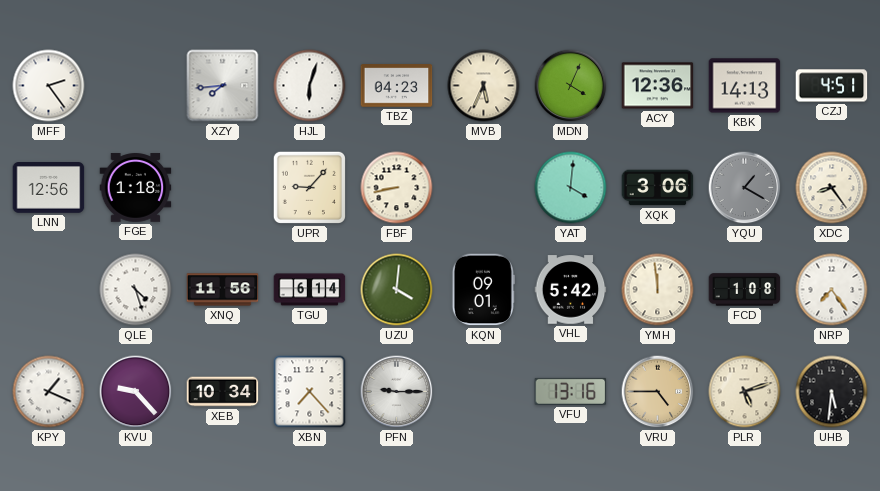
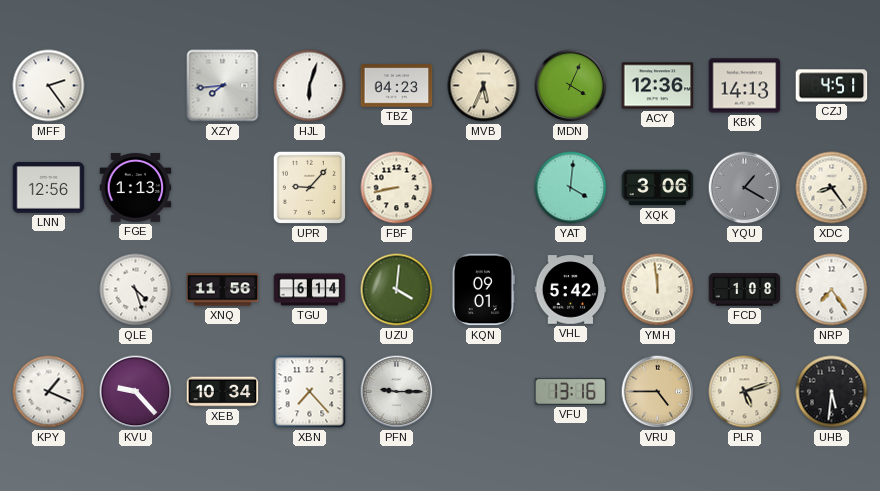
FGE: 1:18 -> 1:13
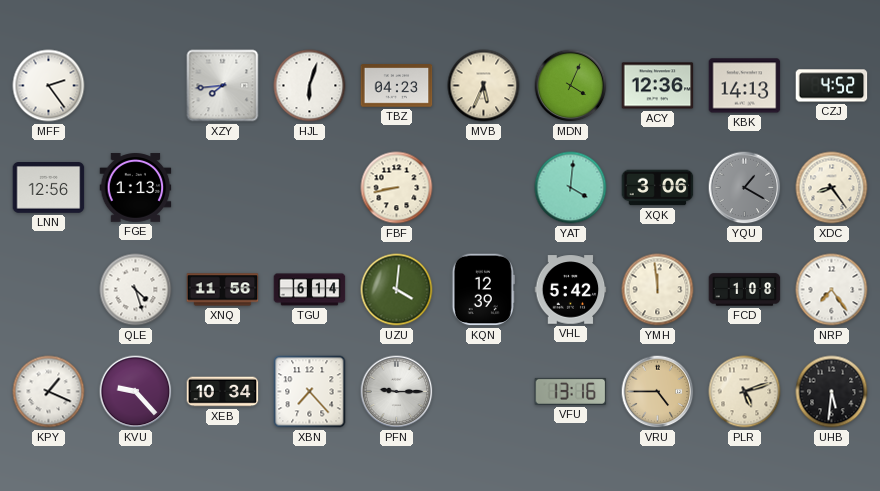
CZJ: 4:51 -> 4:52
UPR: 9:07 -> none
KQN: 09:01 -> 12:39
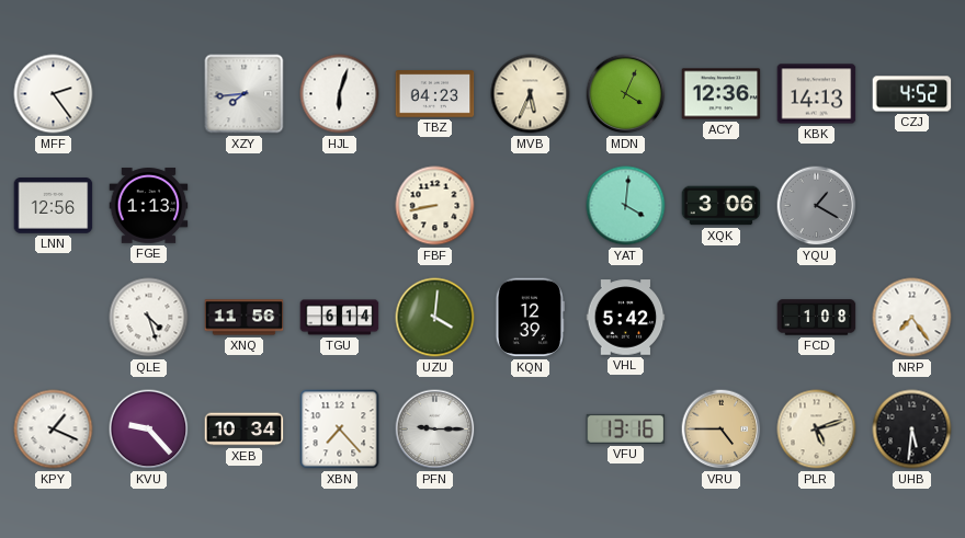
XDC: 8:24 -> none
YMH: 11:59 -> none
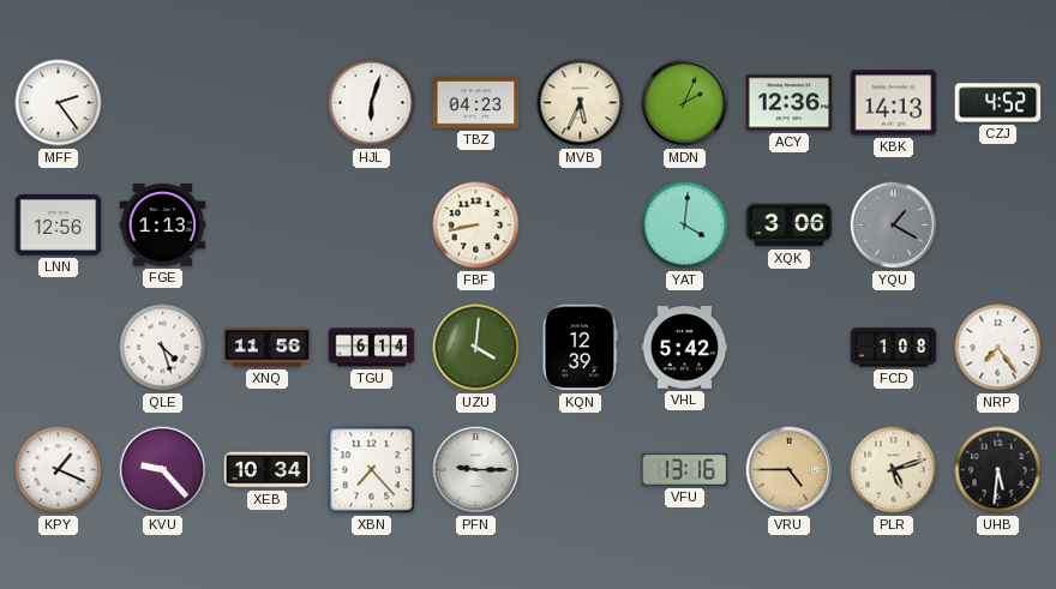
XZY: 7:44 -> none
MDN: 4:04 -> 2:04
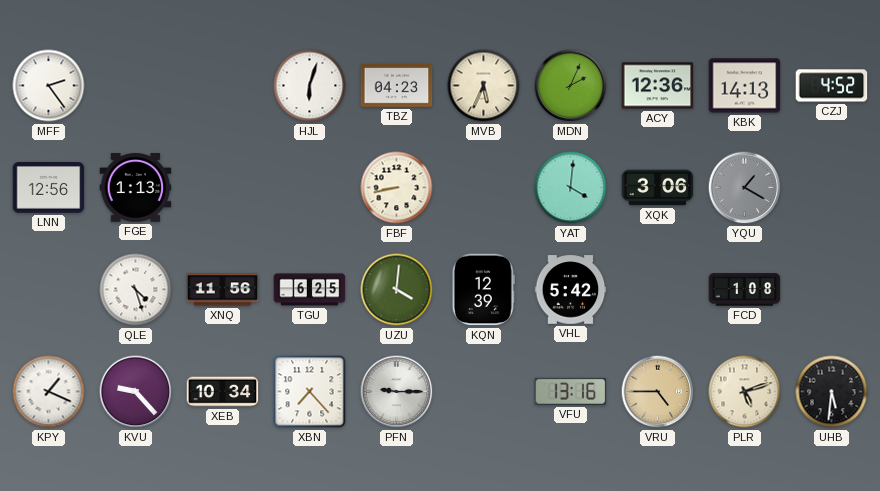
TGU: 6:14 -> 6:25
NRP: 7:24 -> none
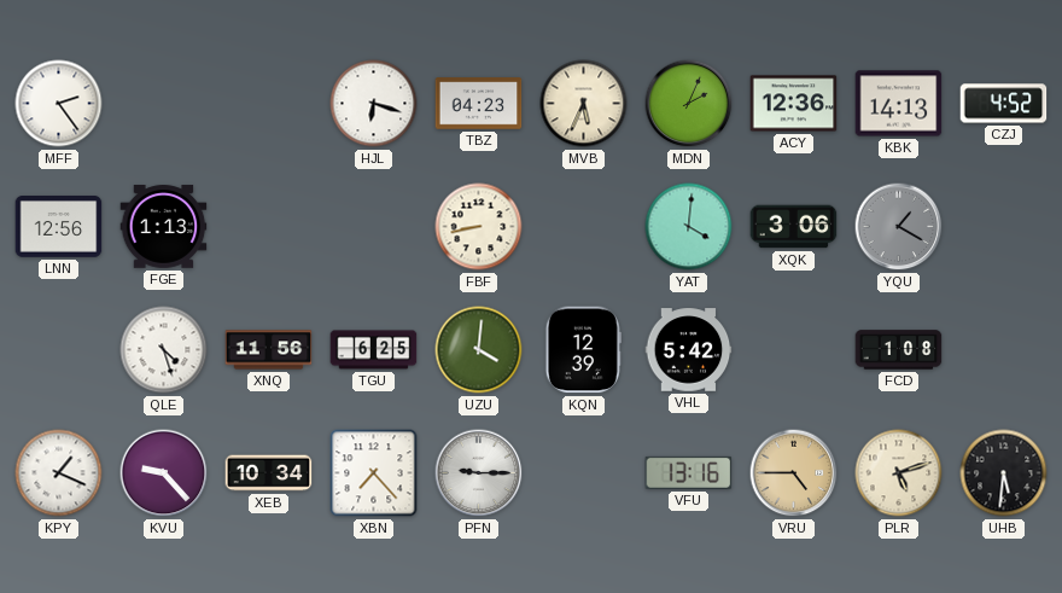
HJL: 6:03 -> 6:18
